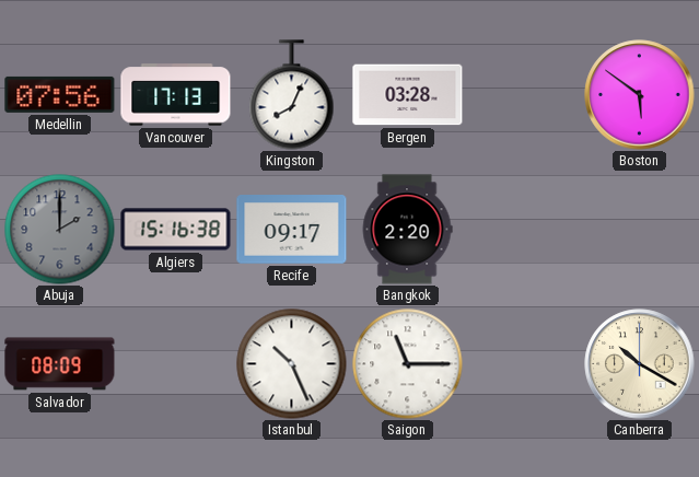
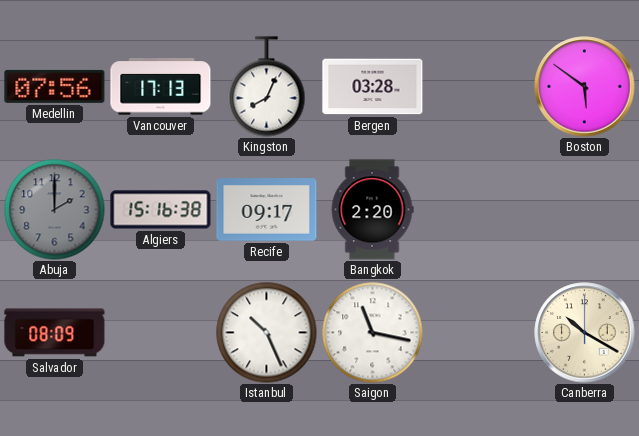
Saigon: 11:15 -> 11:17
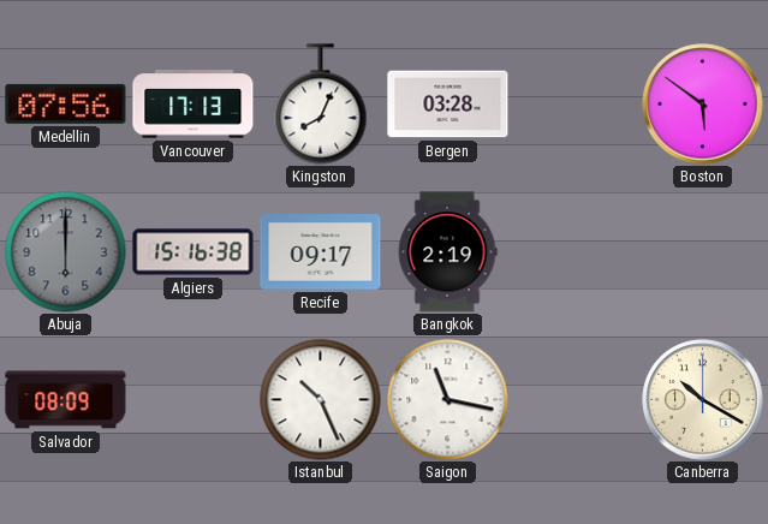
Abuja: 2:00 -> 6:00
Bangkok: 2:20 -> 2:19
